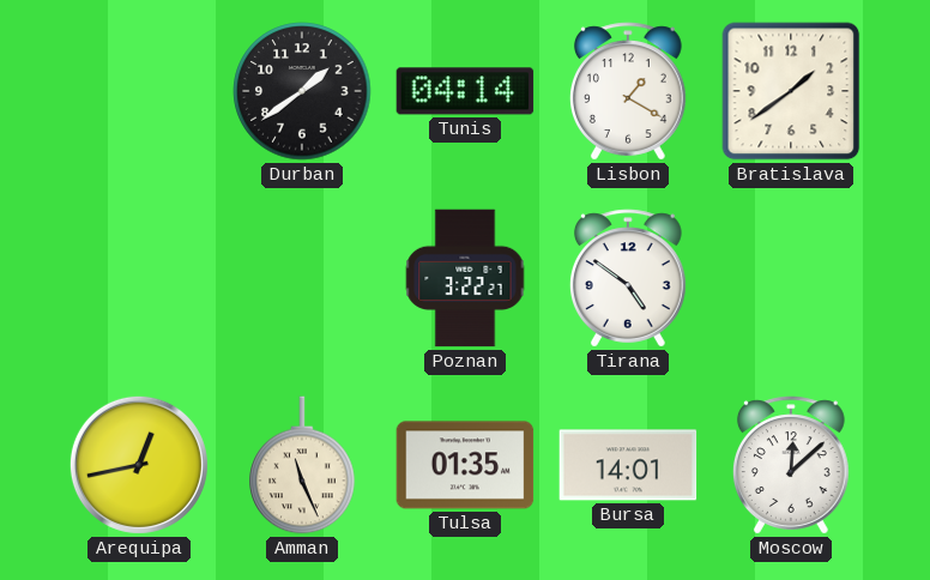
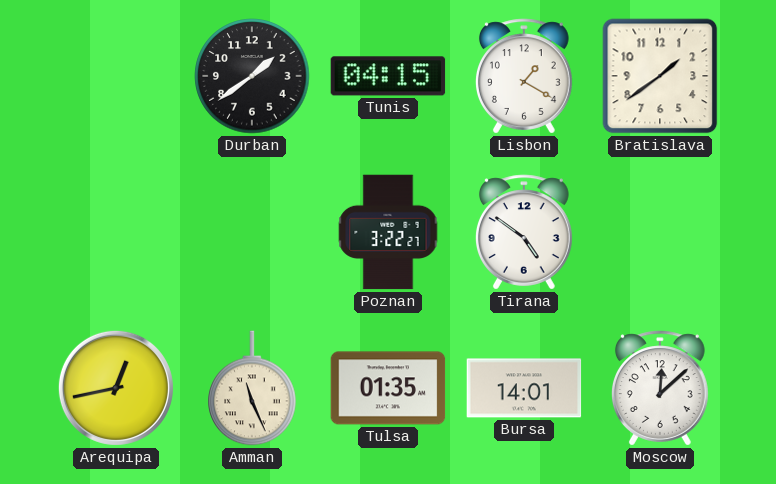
Tunis: 04:14 -> 04:15
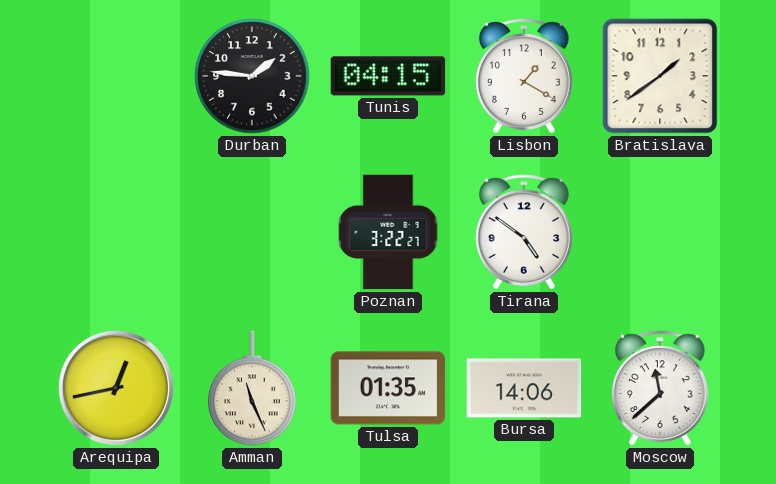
Durban: 1:39 -> 1:46
Bursa: 14:01 -> 14:06
Moscow: 12:08 -> 11:38
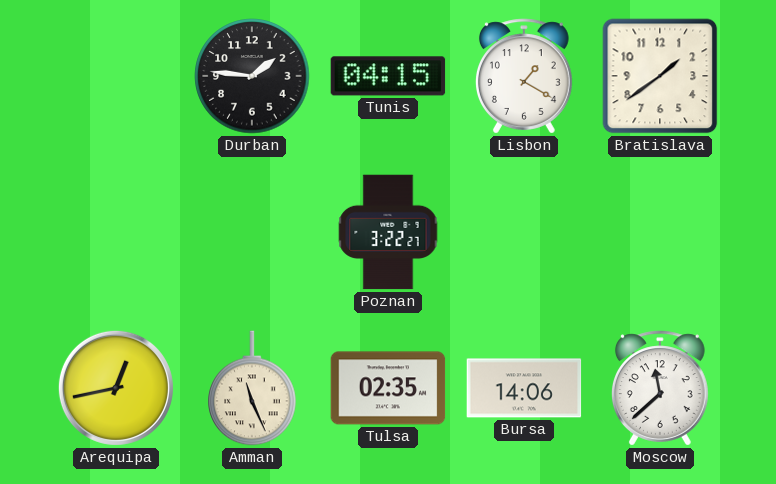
Tirana: 4:51 -> none
Tulsa: 01:35 -> 02:35
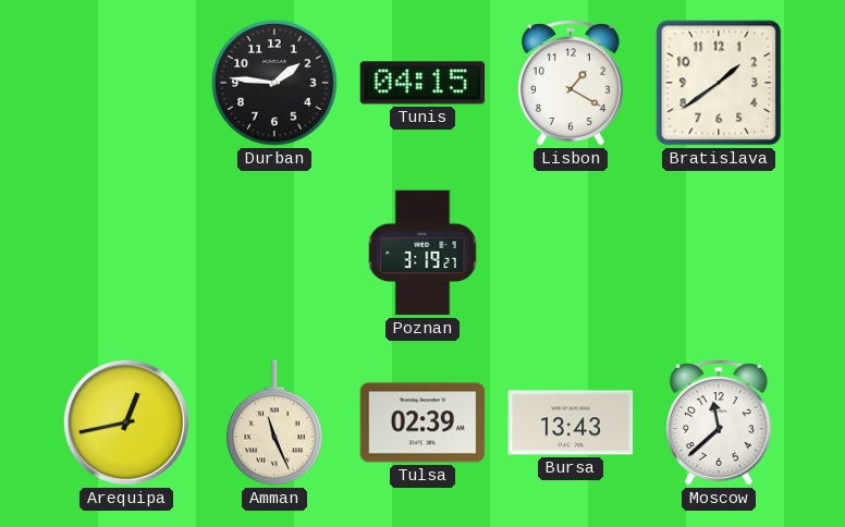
Poznan: 3:22 -> 3:19
Tulsa: 02:35 -> 02:39
Bursa: 14:06 -> 13:43
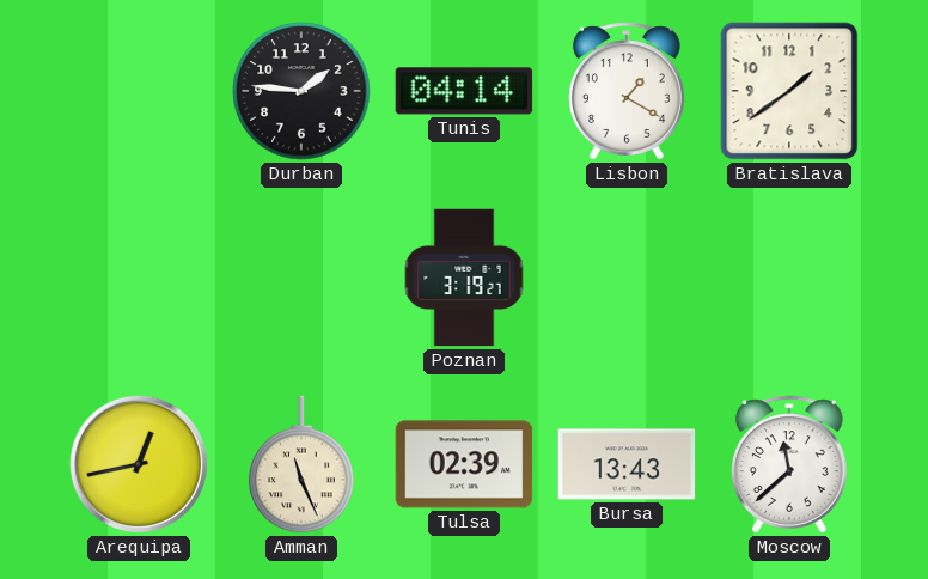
Tunis: 04:15 -> 04:14
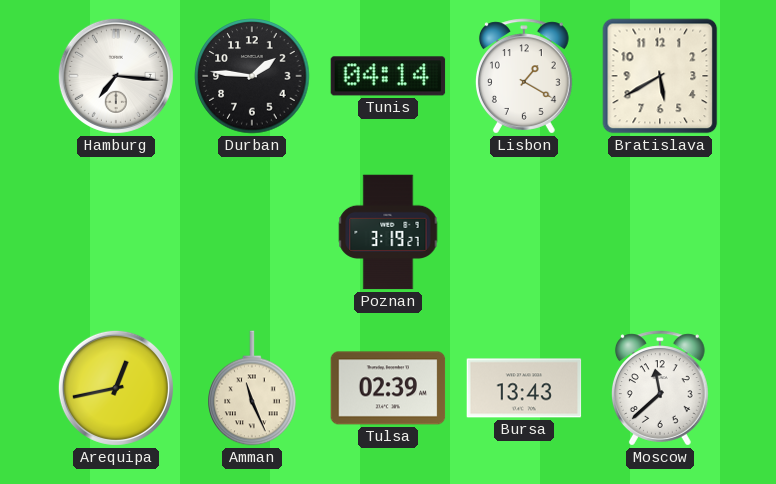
Hamburg: none -> 7:16
Bratislava: 1:39 -> 5:40
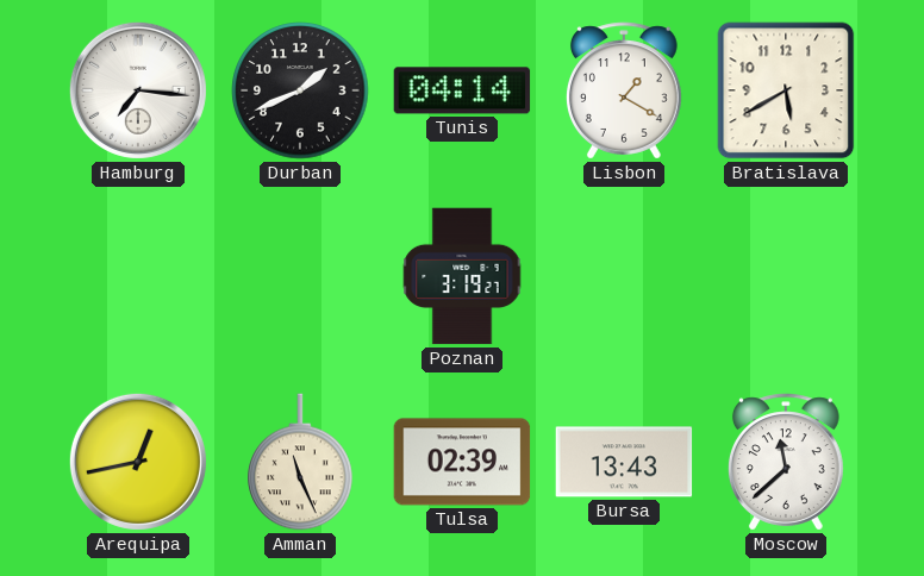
Durban: 1:46 -> 1:41
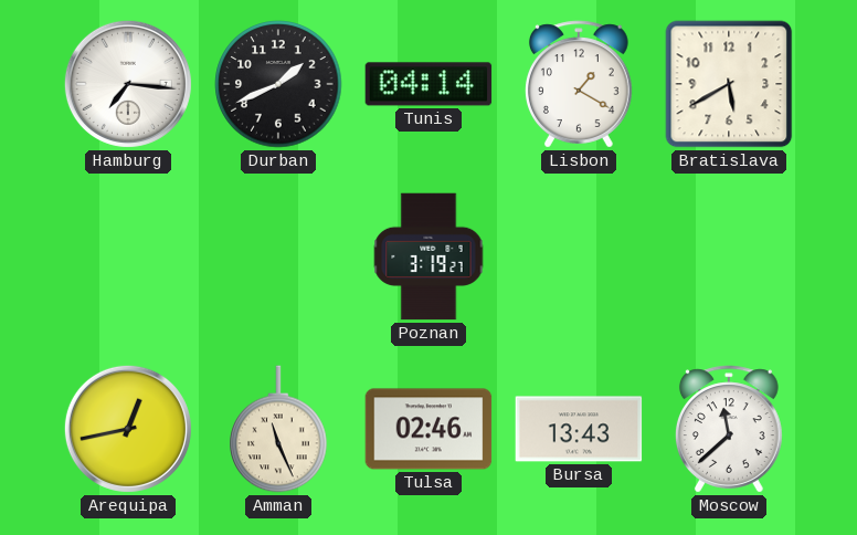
Tulsa: 02:39 -> 02:46
